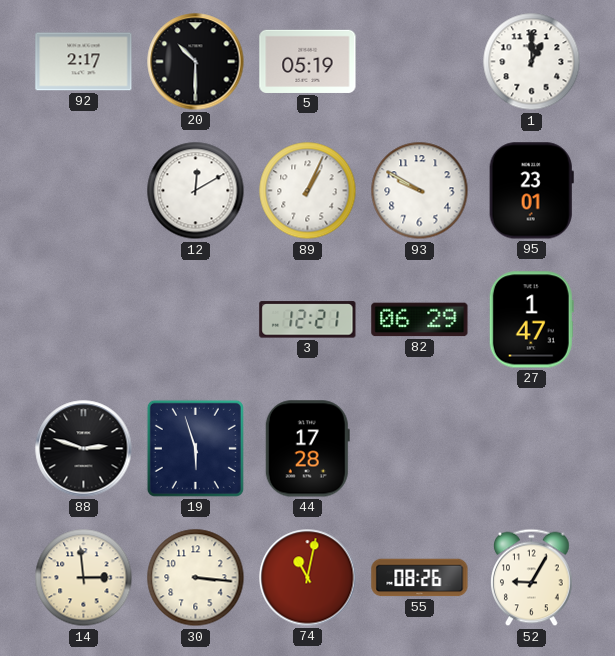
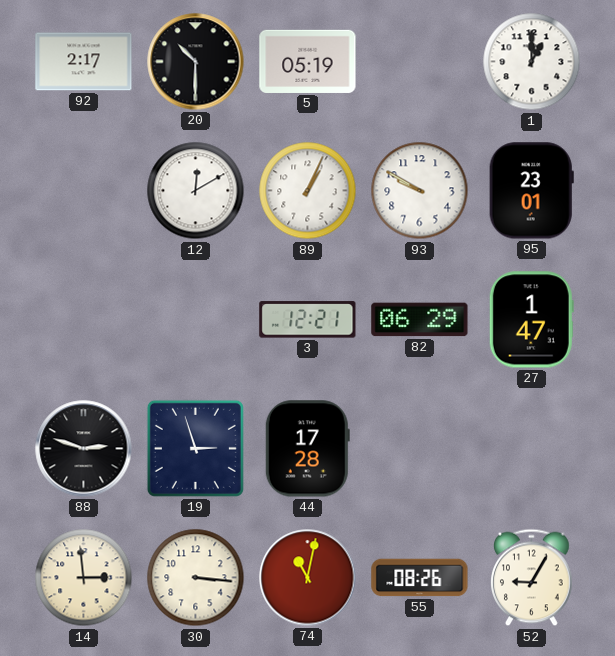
19: 5:57 -> 2:57
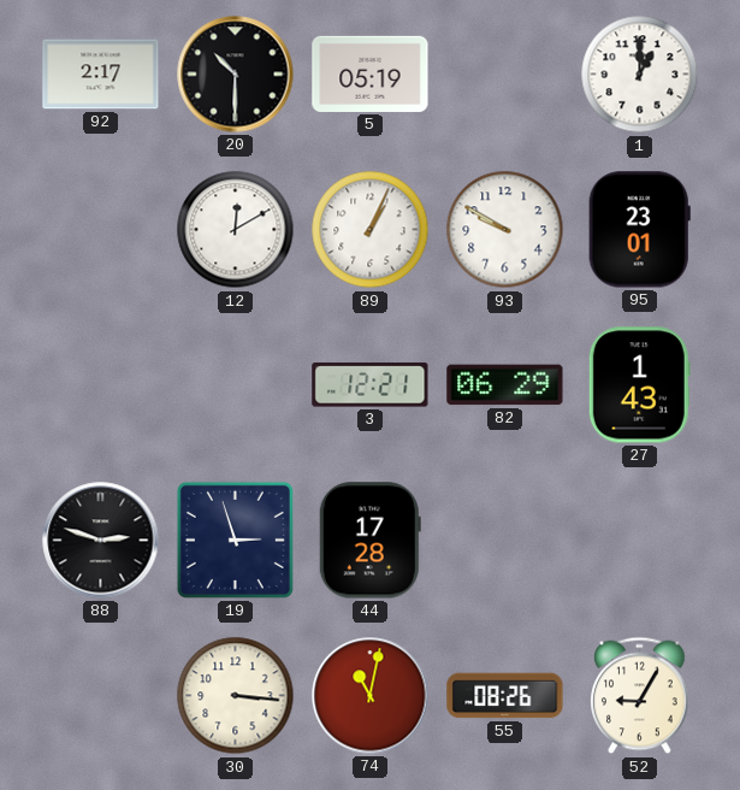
27: 1:47 -> 1:43
14: 2:59 -> none
